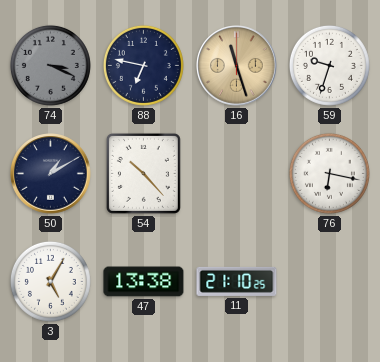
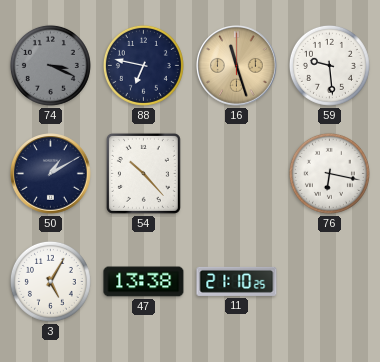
59: 9:33 -> 9:29
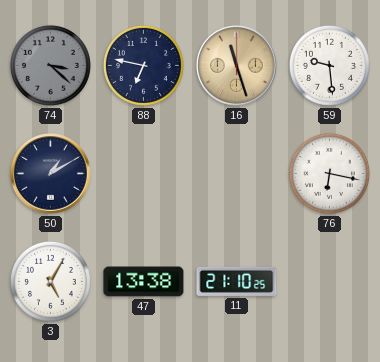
74: 3:19 -> 3:22
54: 10:23 -> none
